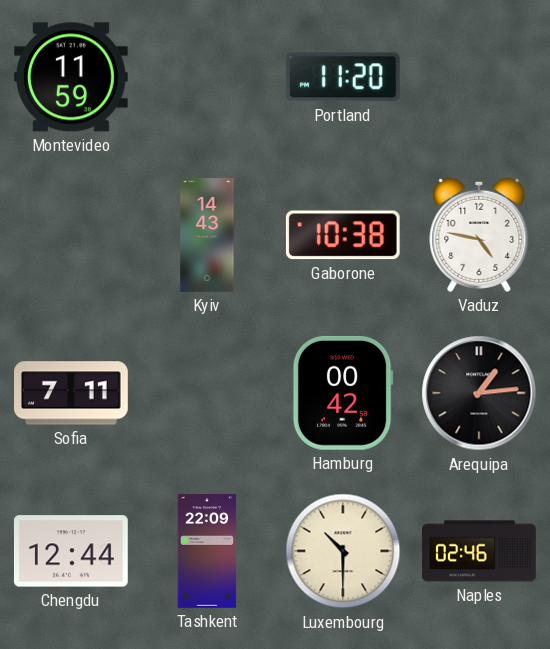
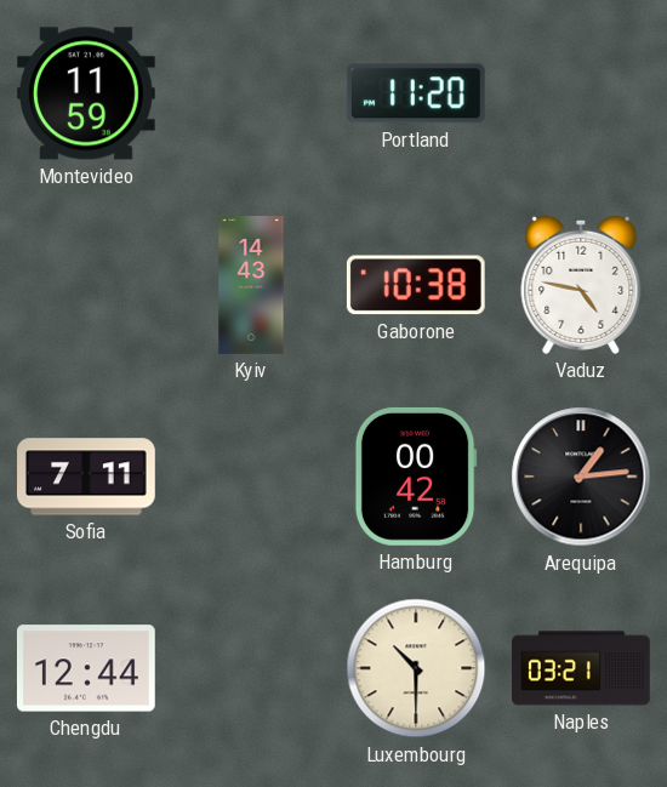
Tashkent: 22:09 -> none
Naples: 02:46 -> 03:21
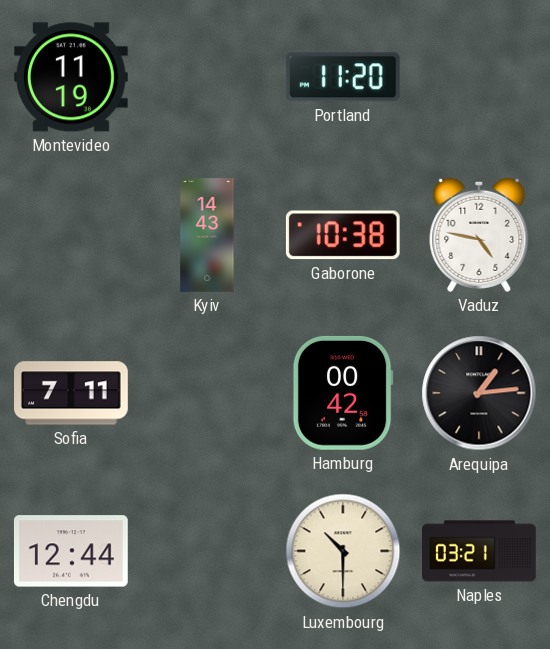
Montevideo: 11:59 -> 11:19
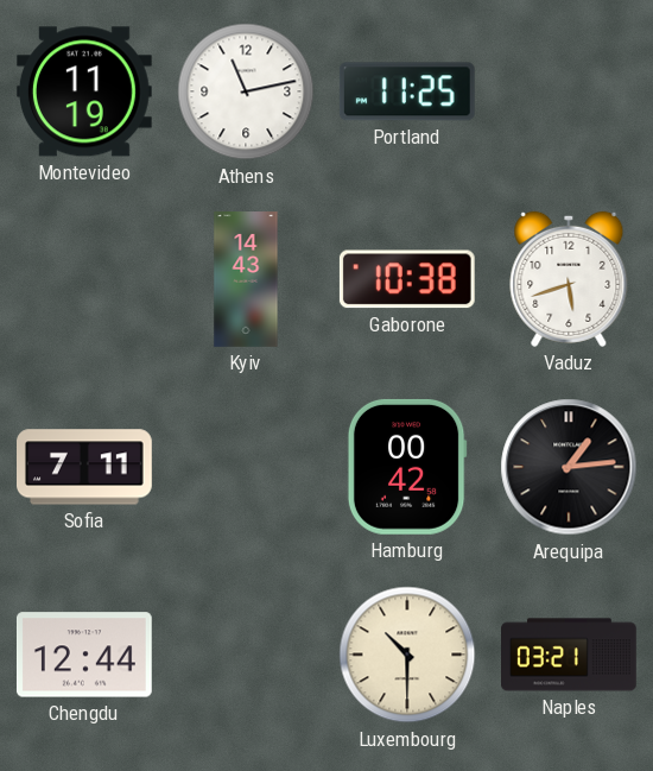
Athens: none -> 11:13
Portland: 11:20 -> 11:25
Vaduz: 4:47 -> 5:42
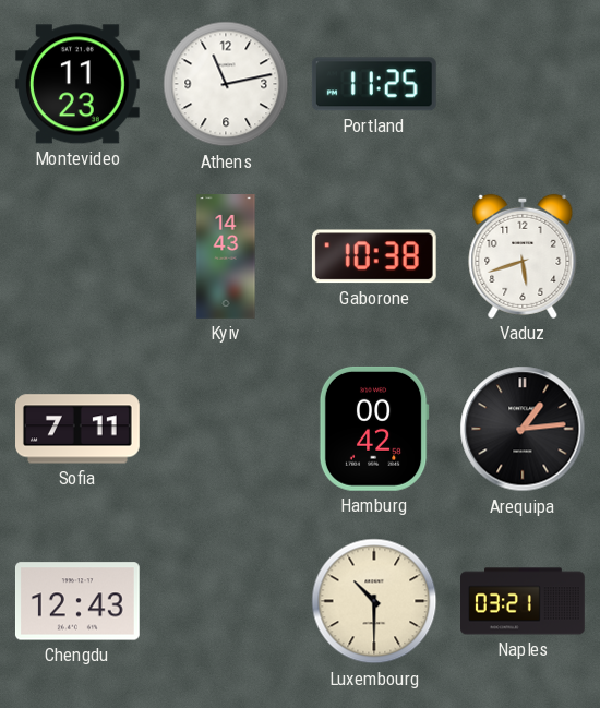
Montevideo: 11:19 -> 11:23
Chengdu: 12:44 -> 12:43
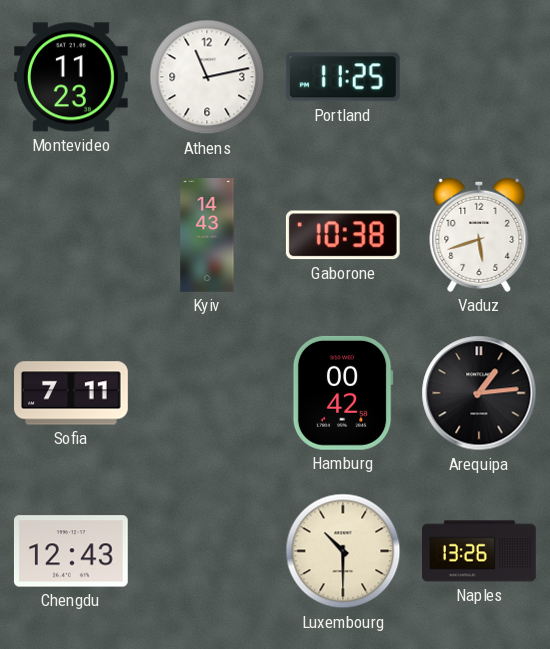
Naples: 03:21 -> 13:26
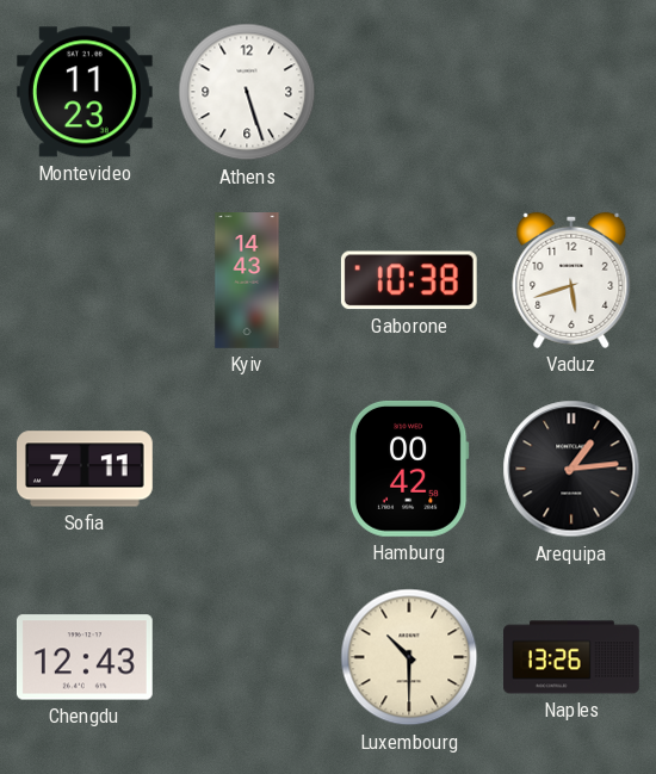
Athens: 11:13 -> 5:27
Portland: 11:25 -> none
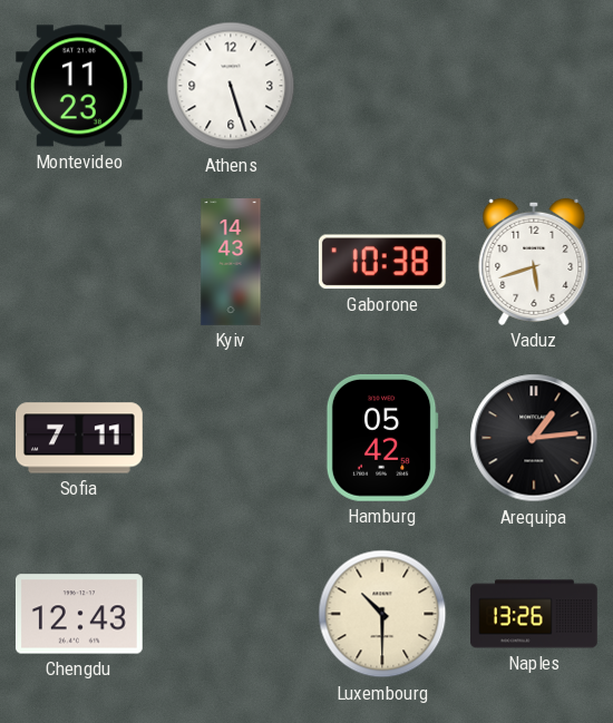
Hamburg: 00:42 -> 05:42
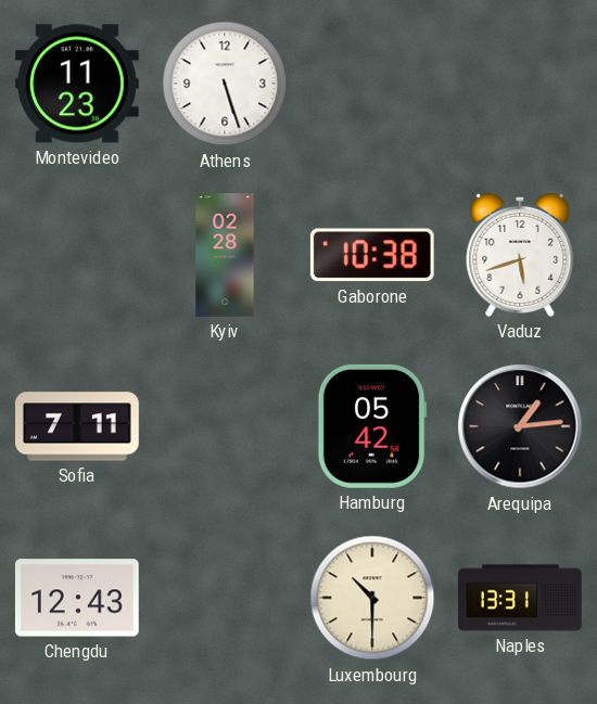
Kyiv: 14:43 -> 02:28
Naples: 13:26 -> 13:31
